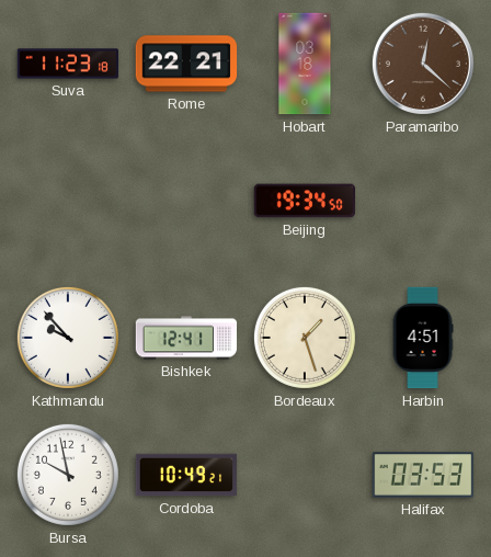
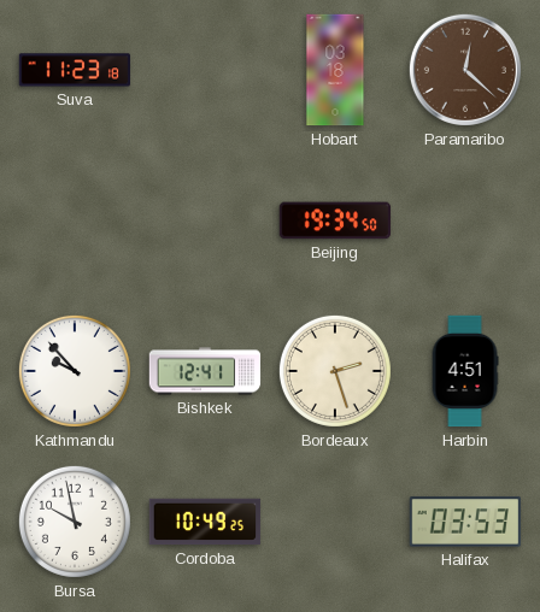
Rome: 22:21 -> none
Bordeaux: 1:27 -> 2:27
Cordoba: 10:49:21 -> 10:49:25
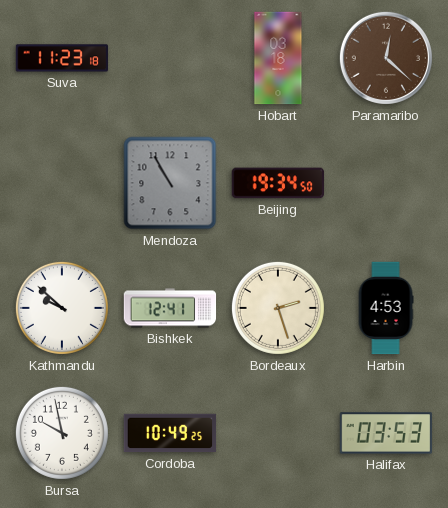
Mendoza: none -> 10:55
Kathmandu: 9:53 -> 9:52
Harbin: 4:51 -> 4:53
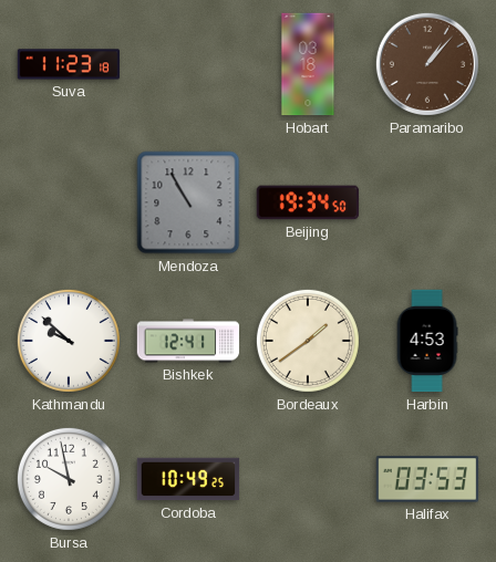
Paramaribo: 12:22 -> 1:07
Bordeaux: 2:27 -> 1:39
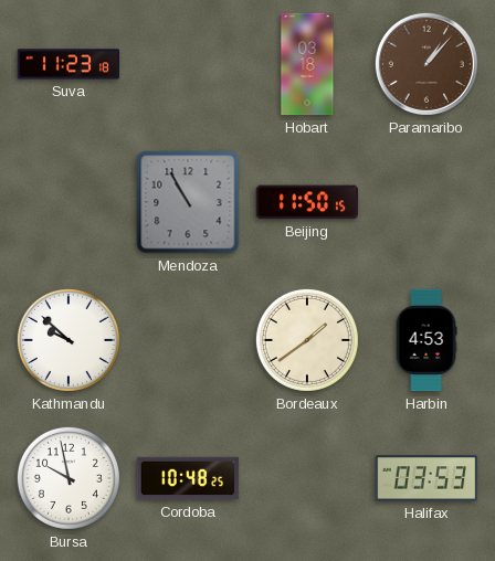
Beijing: 19:34 -> 11:50
Bishkek: 12:41 -> none
Cordoba: 10:49 -> 10:48
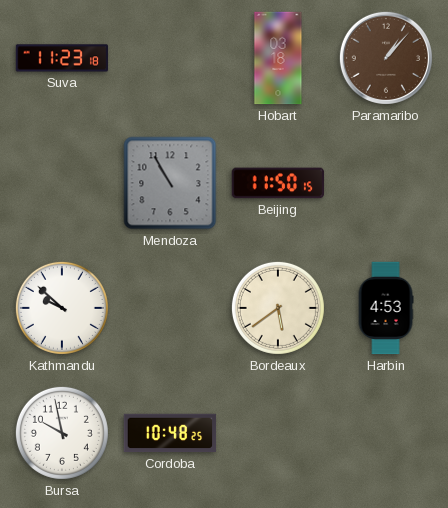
Bordeaux: 1:39 -> 5:39
Halifax: 03:53 -> none
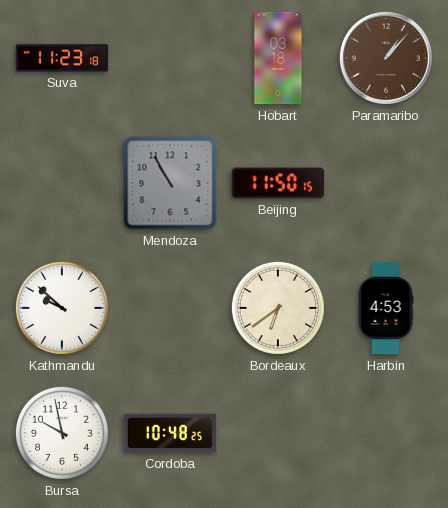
Bordeaux: 5:39 -> 6:39
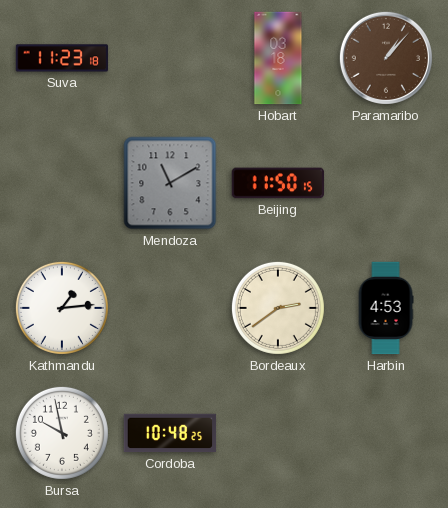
Mendoza: 10:55 -> 11:10
Kathmandu: 9:52 -> 1:14
Bordeaux: 6:39 -> 2:39
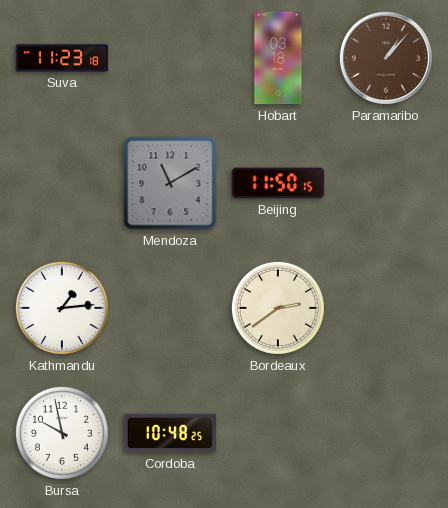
Harbin: 4:53 -> none
